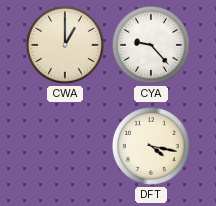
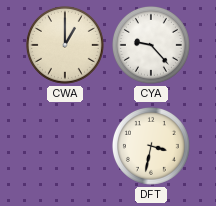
DFT: 4:17 -> 3:32
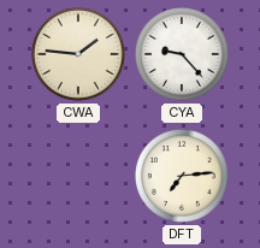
CWA: 1:00 -> 1:46
DFT: 3:32 -> 7:14
